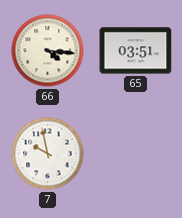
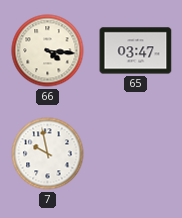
65: 03:51 -> 03:47
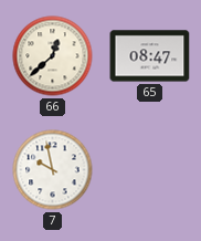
66: 4:16 -> 12:38
65: 03:47 -> 08:47
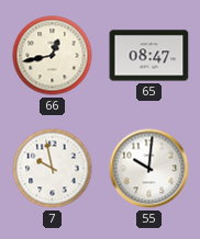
66: 12:38 -> 12:43
55: none -> 10:01
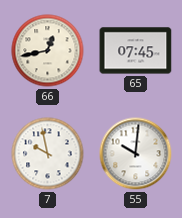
65: 08:47 -> 07:45
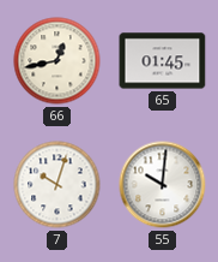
65: 07:45 -> 01:45
7: 9:58 -> 10:03
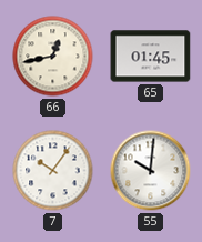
7: 10:03 -> 10:06
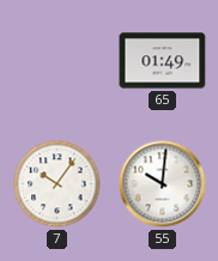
66: 12:43 -> none
65: 01:45 -> 01:49
